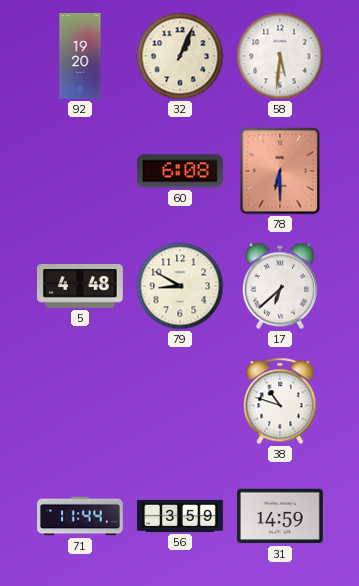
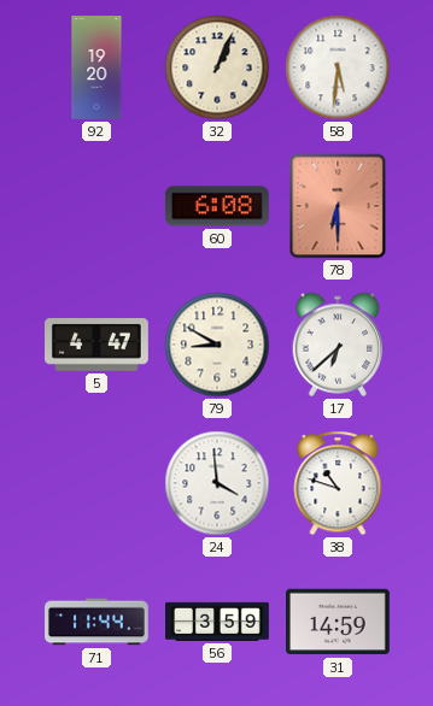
5: 4:48 -> 4:47
24: none -> 3:59
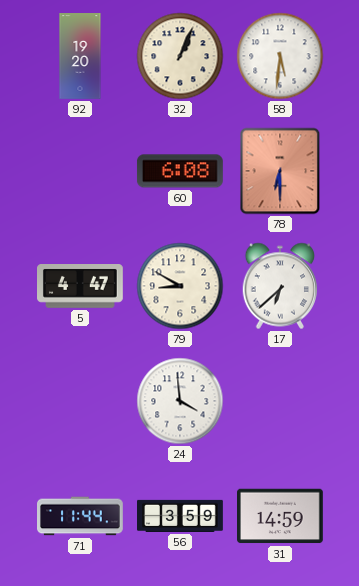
38: 10:48 -> none
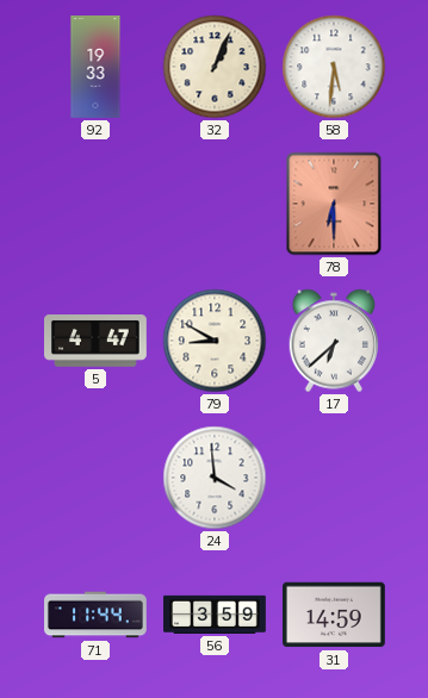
92: 19:20 -> 19:33
60: 6:08 -> none
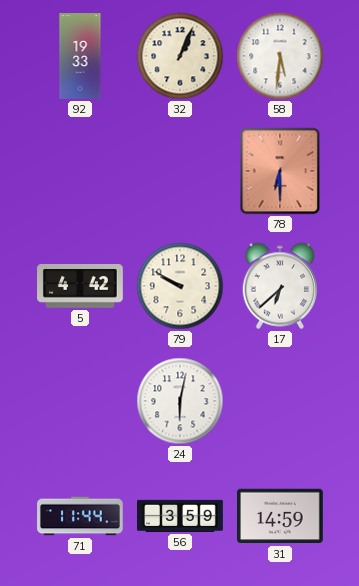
5: 4:47 -> 4:42
79: 8:50 -> 9:50
24: 3:59 -> 6:02
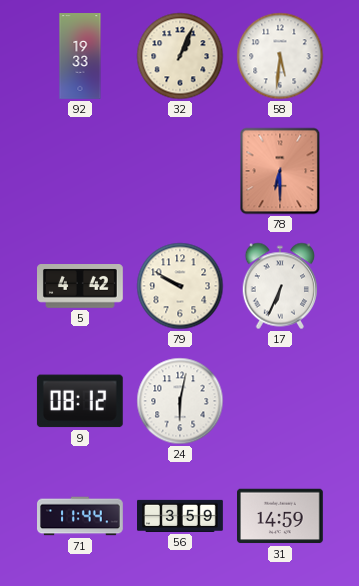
17: 6:38 -> 6:34
9: none -> 08:12
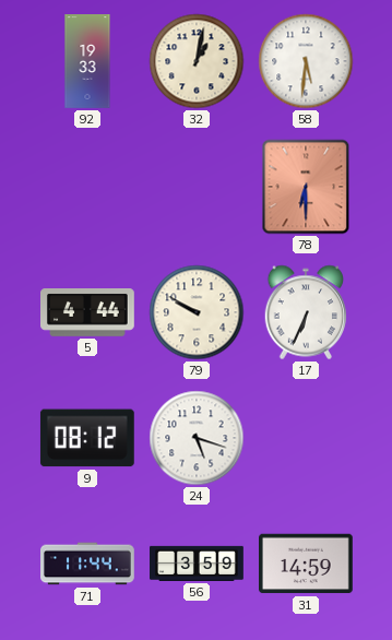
32: 1:04 -> 1:02
5: 4:42 -> 4:44
24: 6:02 -> 5:18
